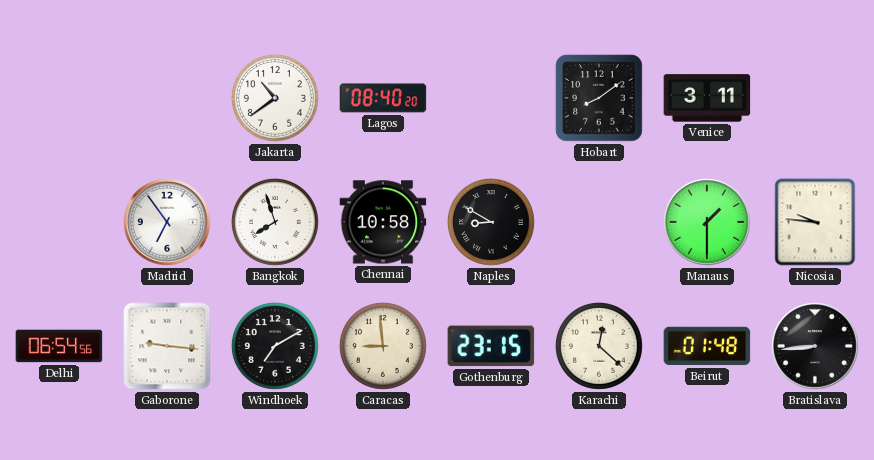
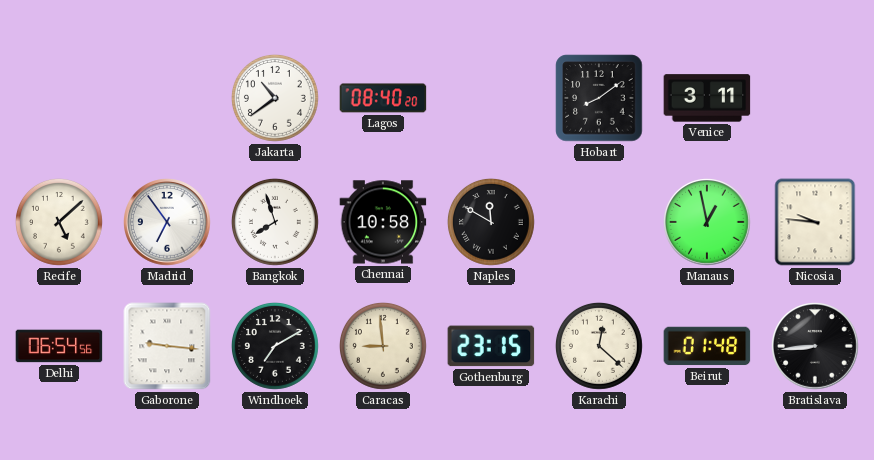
Recife: none -> 5:08
Naples: 8:50 -> 11:50
Manaus: 1:30 -> 12:58
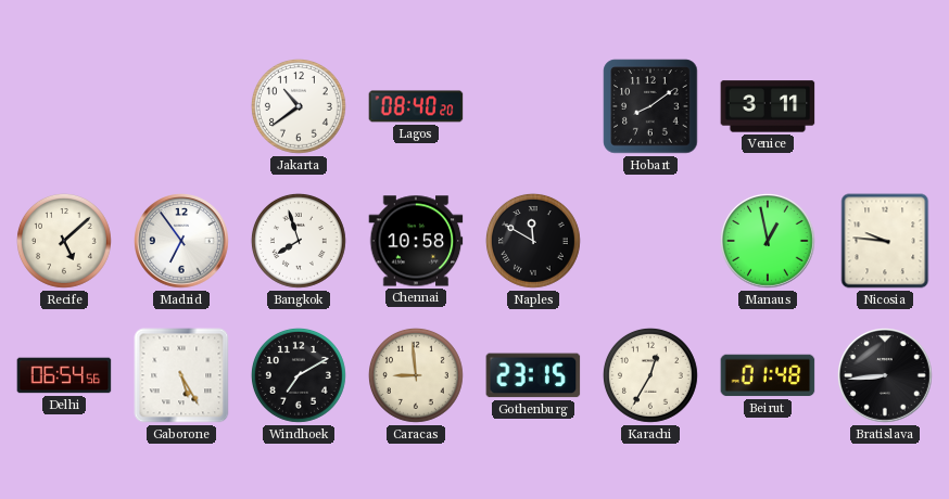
Gaborone: 9:16 -> 5:25
Karachi: 12:22 -> 12:35
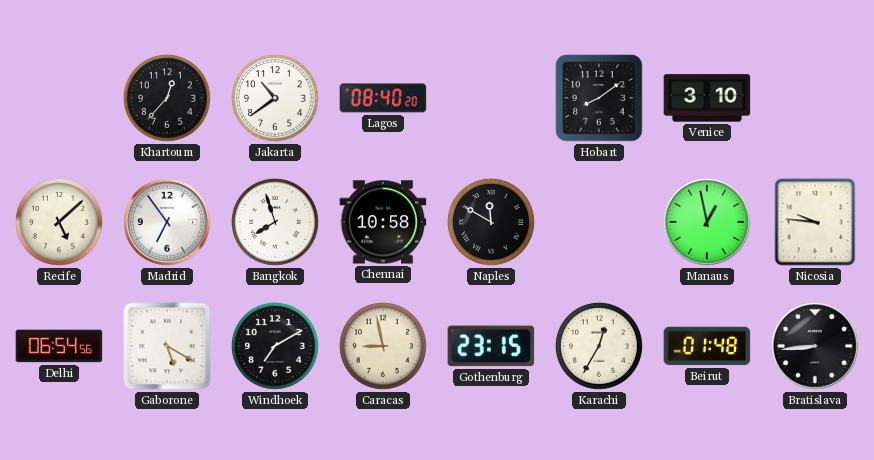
Khartoum: none -> 12:37
Venice: 3:11 -> 3:10
Gaborone: 5:25 -> 5:20
Caracas: 8:59 -> 8:58
